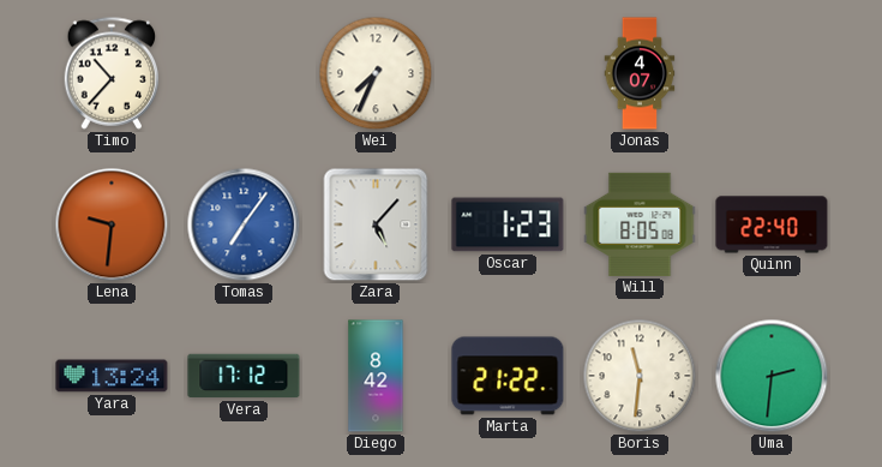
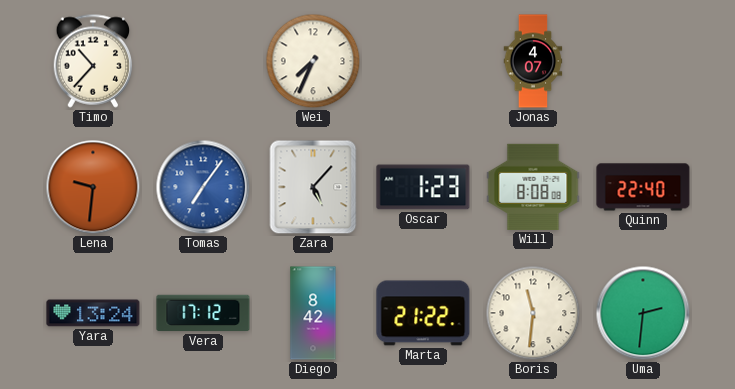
Will: 8:05 -> 8:08
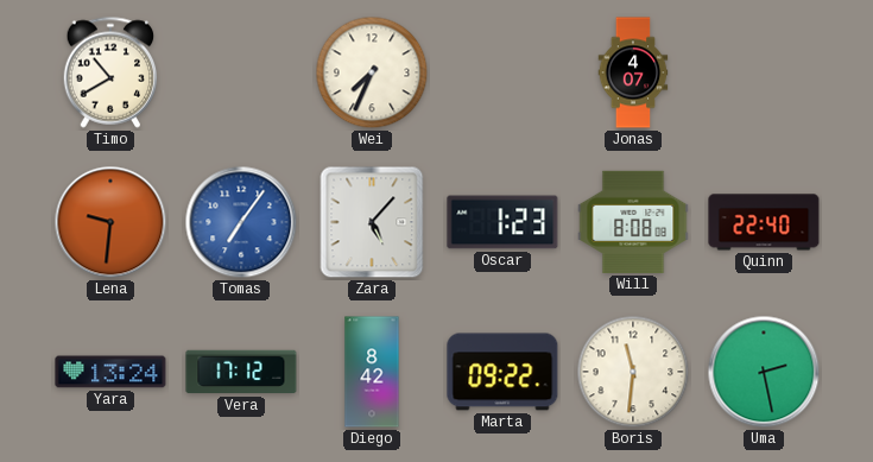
Timo: 10:37 -> 10:40
Marta: 21:22 -> 09:22
Uma: 2:31 -> 2:28
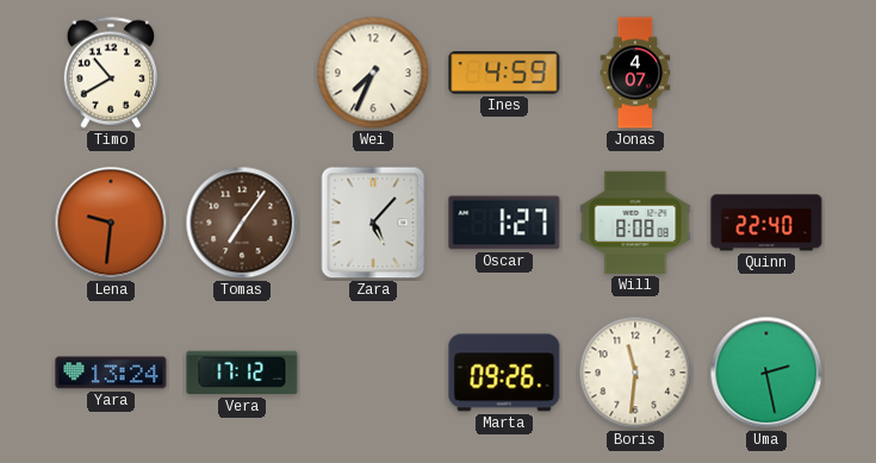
Ines: none -> 4:59
Tomas dial: blue -> brown
Oscar: 1:23 -> 1:27
Diego: 8:42 -> none
Marta: 09:22 -> 09:26
